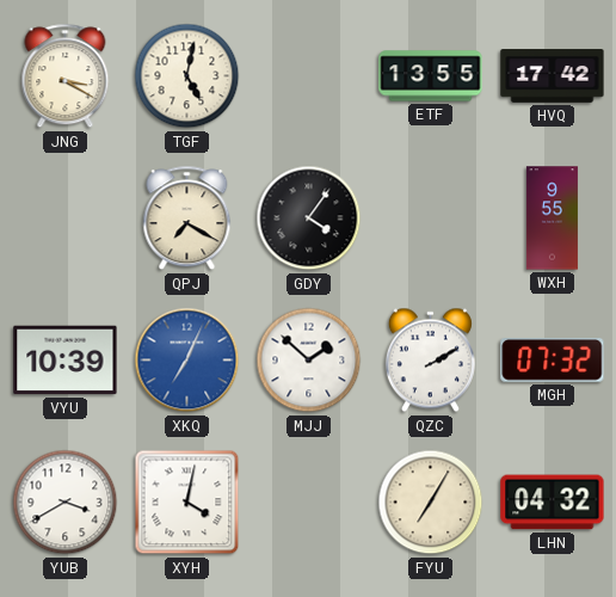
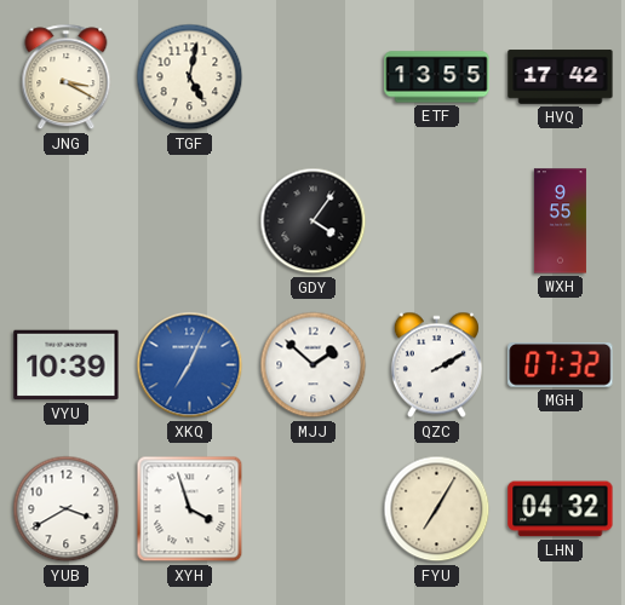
QPJ: 7:20 -> none
XYH: 4:02 -> 3:57
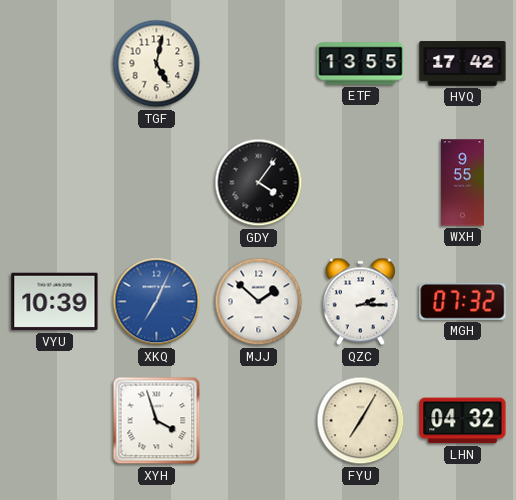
JNG: 3:20 -> none
QZC: 2:10 -> 2:15
YUB: 3:40 -> none
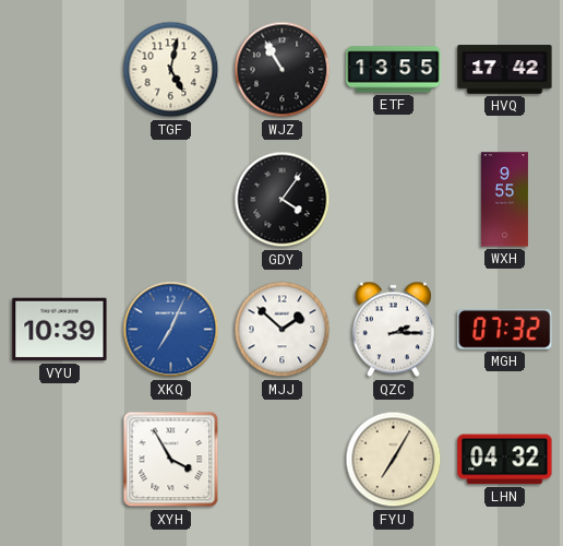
WJZ: none -> 10:55
XYH: 3:57 -> 3:55
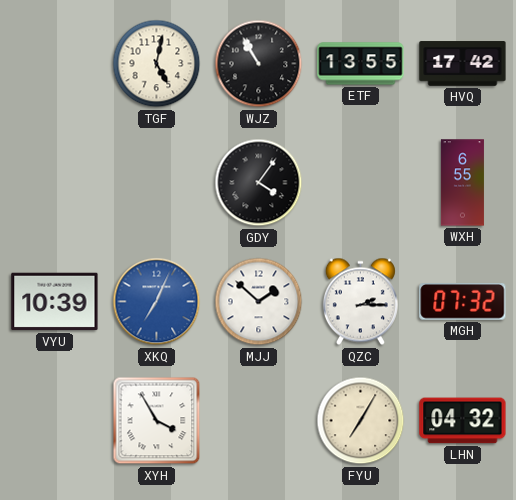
WXH: 9:55 -> 6:55
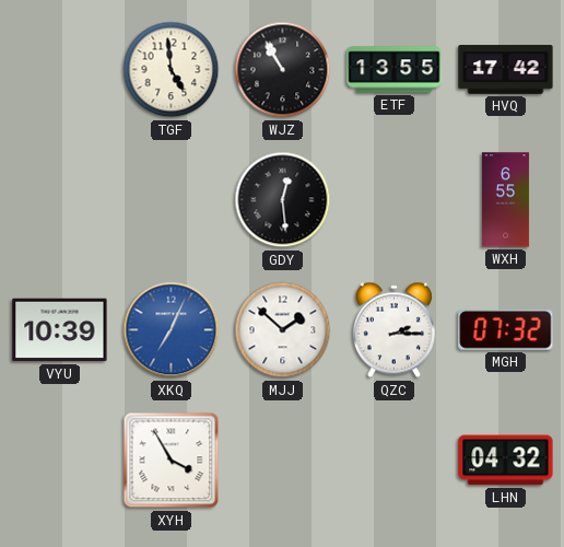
TGF: 5:02 -> 4:59
GDY: 4:06 -> 12:29
FYU: 7:05 -> none
